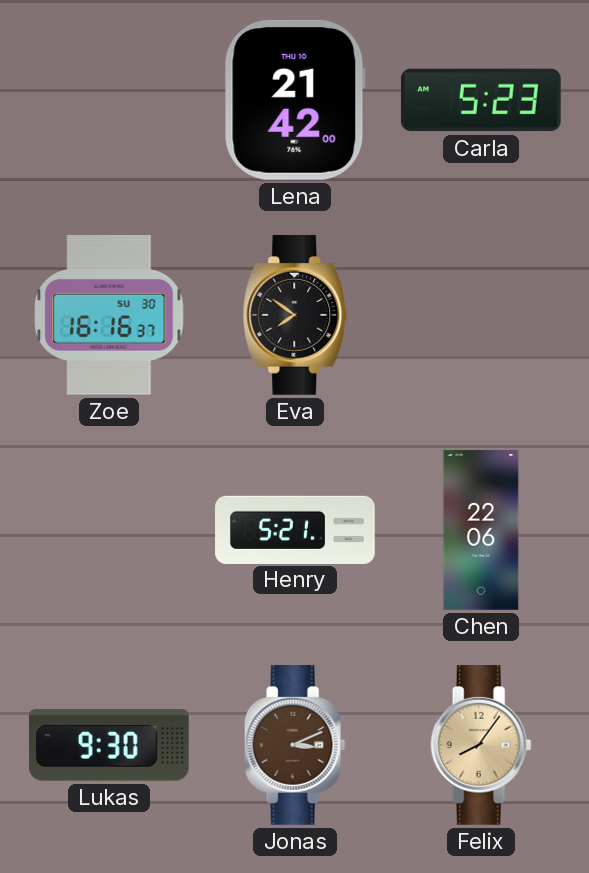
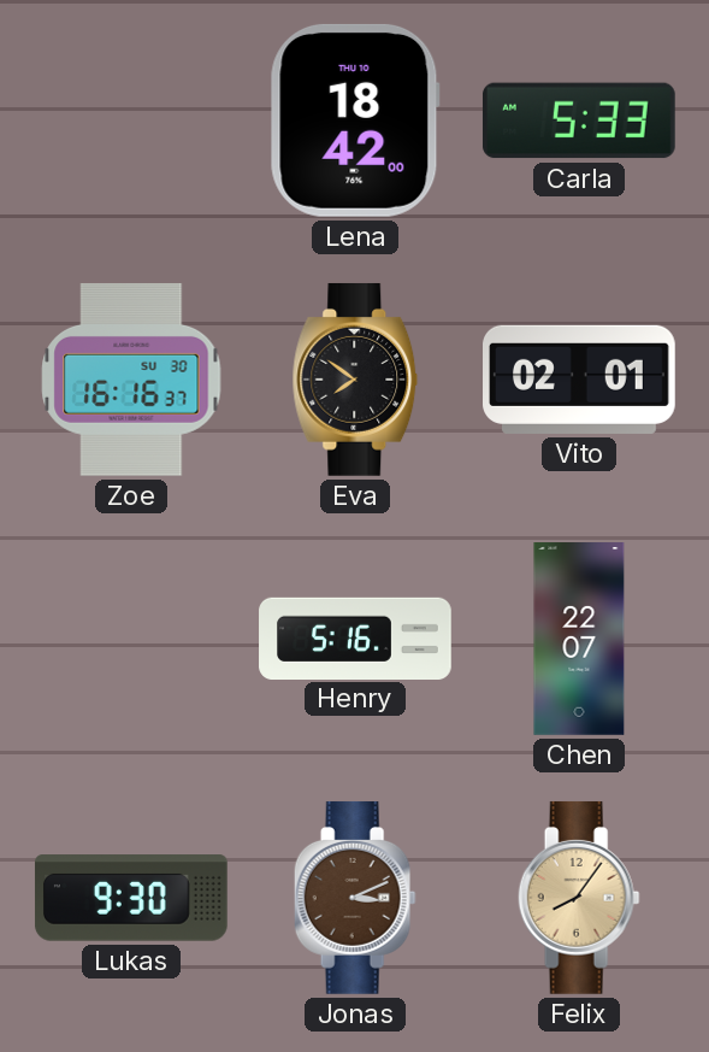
Lena: 21:42 -> 18:42
Carla: 5:23 -> 5:33
Vito: none -> 02:01
Henry: 5:21 -> 5:16
Chen: 22:06 -> 22:07
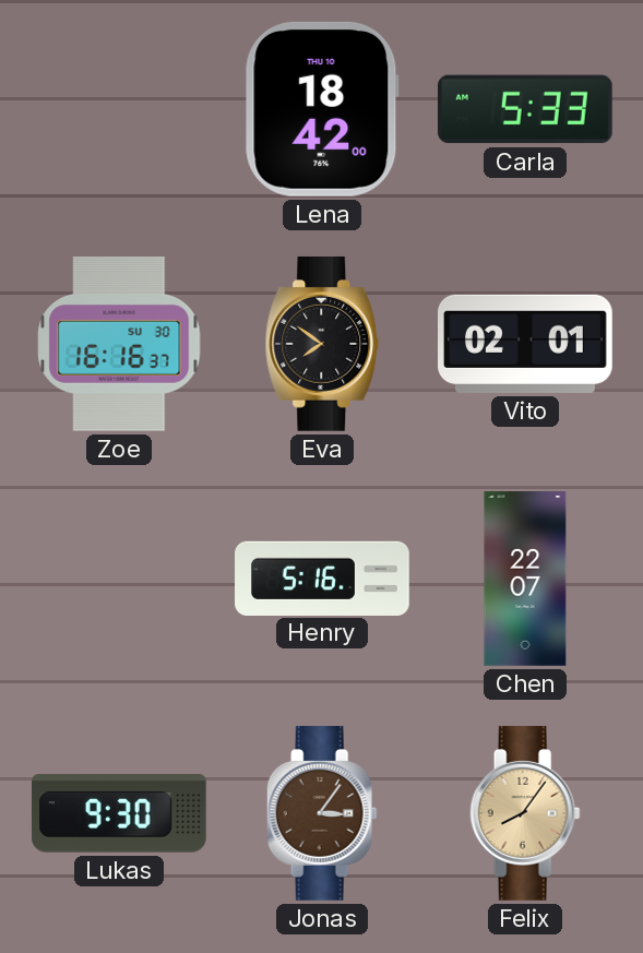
Jonas: 3:11 -> 3:06
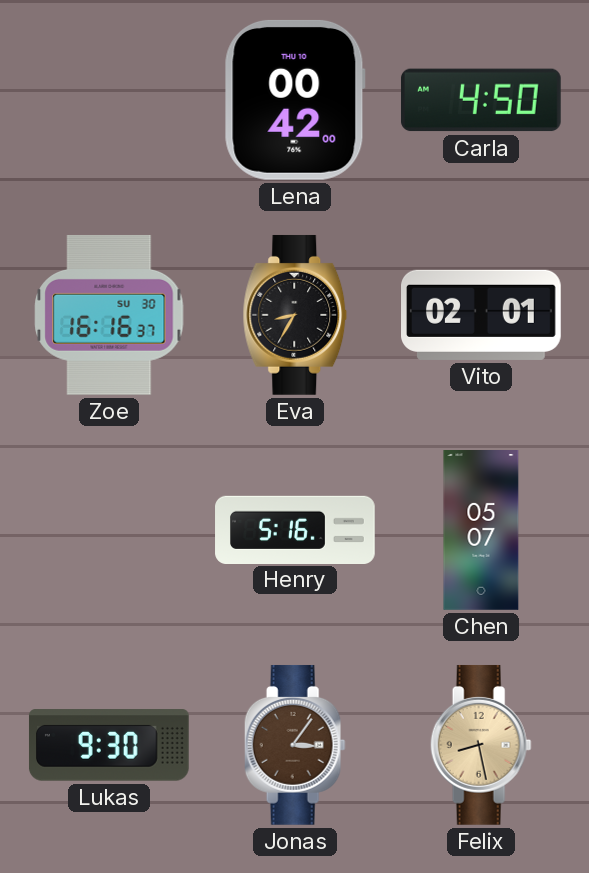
Lena: 18:42 -> 00:42
Carla: 5:33 -> 4:50
Eva: 7:51 -> 8:35
Chen: 22:07 -> 05:07
Felix: 8:06 -> 8:28
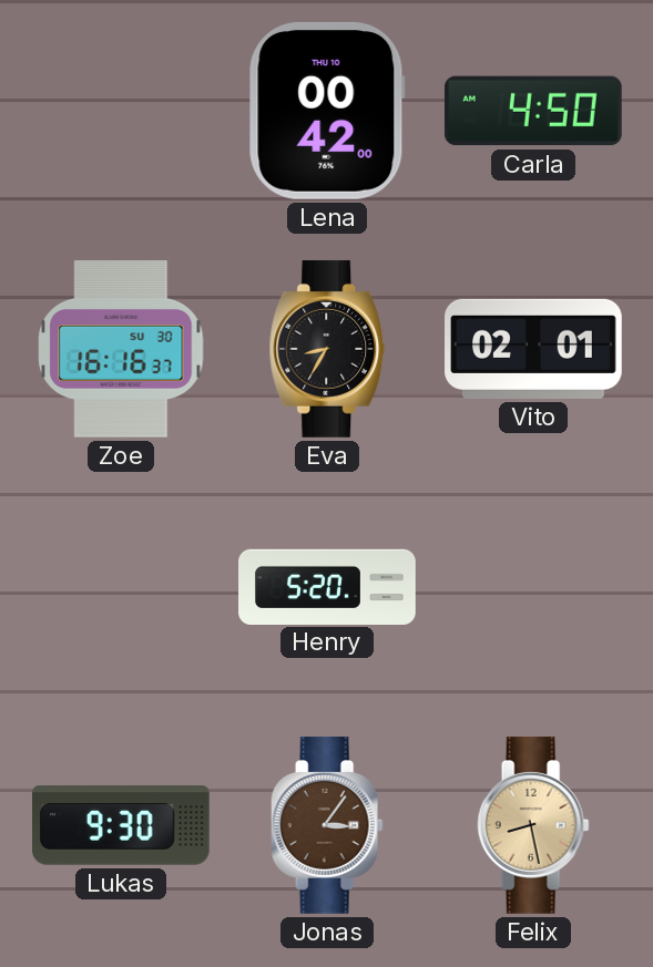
Henry: 5:16 -> 5:20
Chen: 05:07 -> none
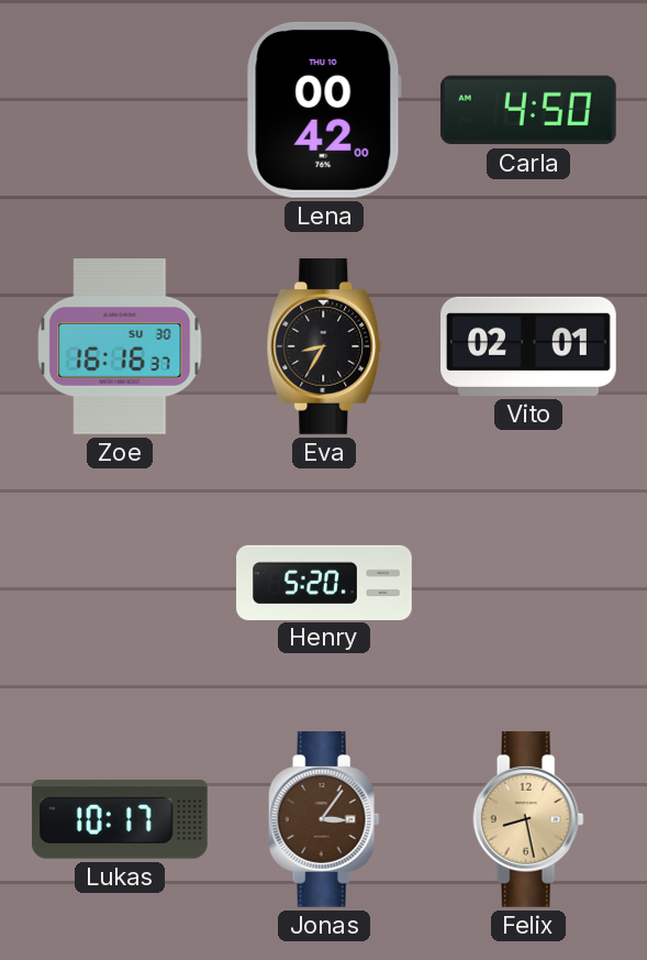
Lukas: 9:30 -> 10:17
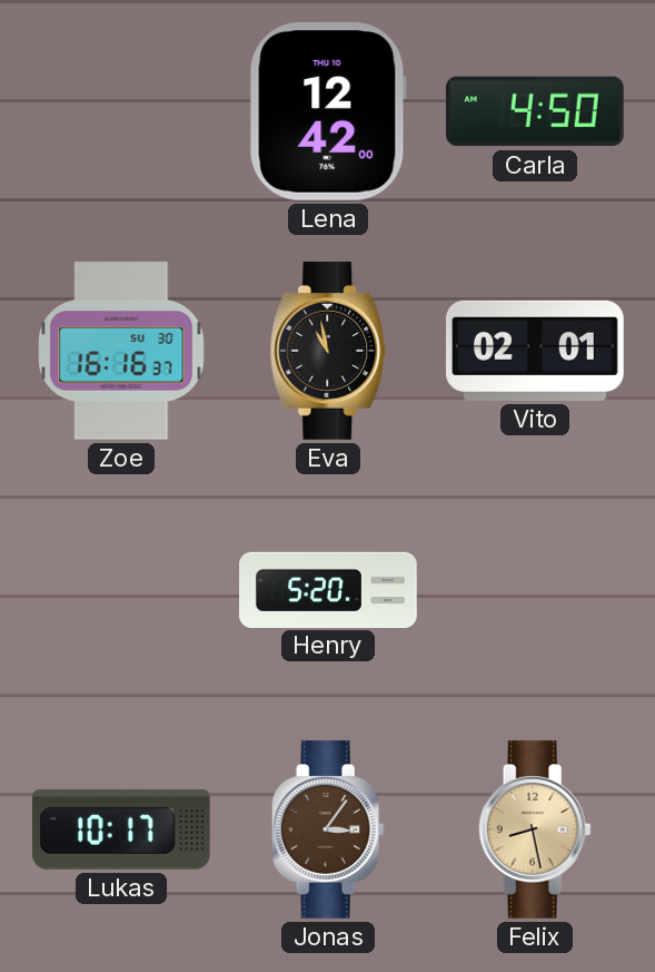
Lena: 00:42 -> 12:42
Eva: 8:35 -> 10:58
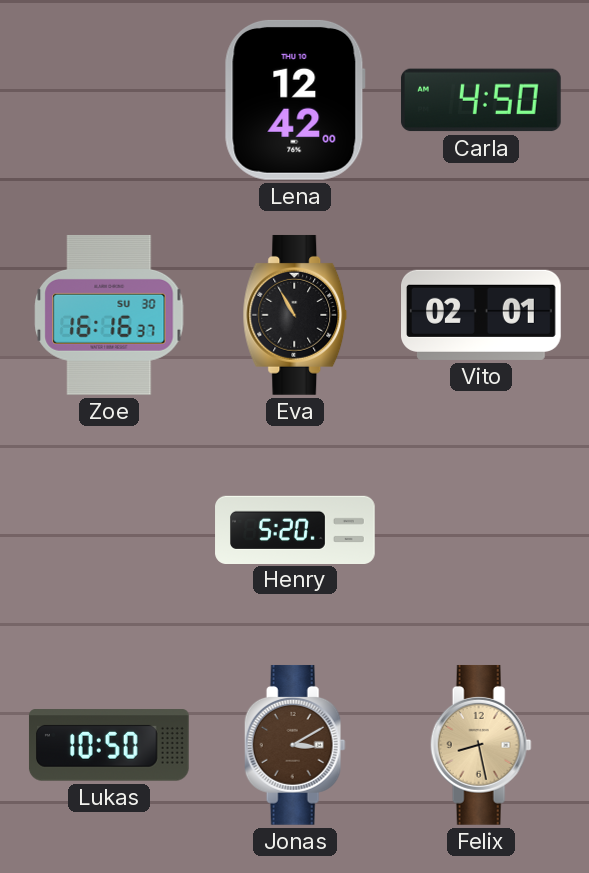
Eva: 10:58 -> 10:55
Lukas: 10:17 -> 10:50
Jonas: 3:06 -> 3:10
